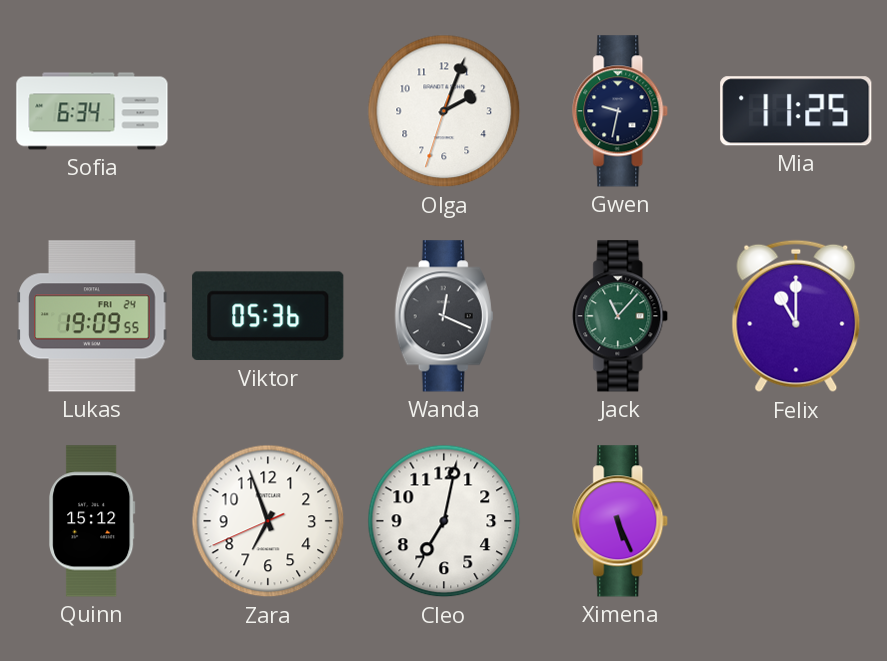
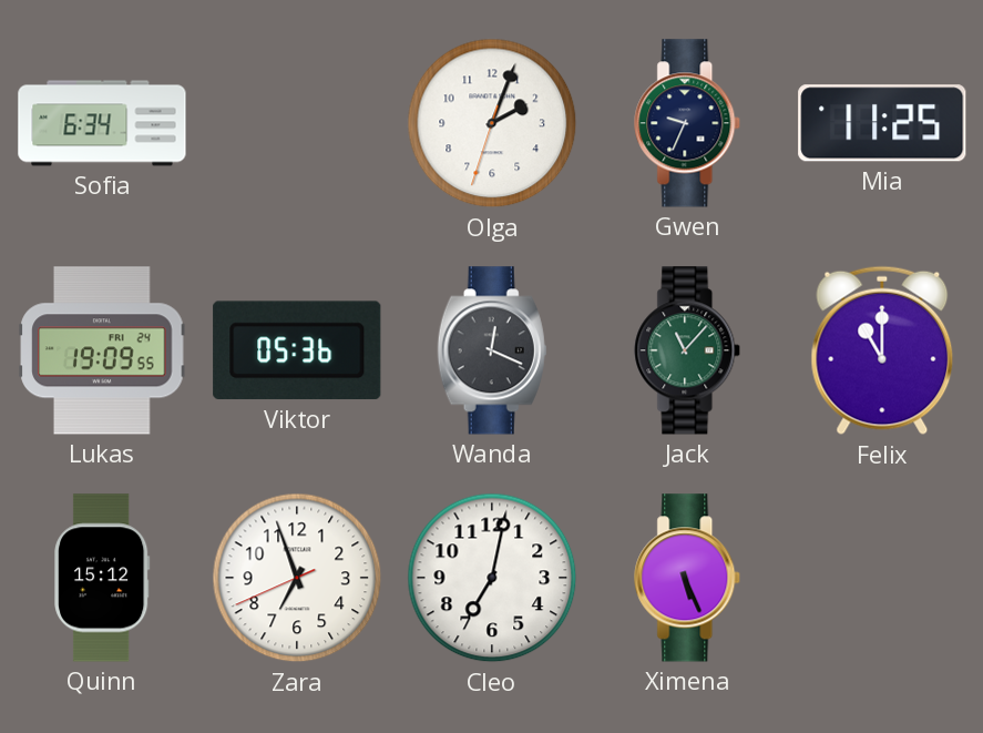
Gwen: 9:32 -> 9:34
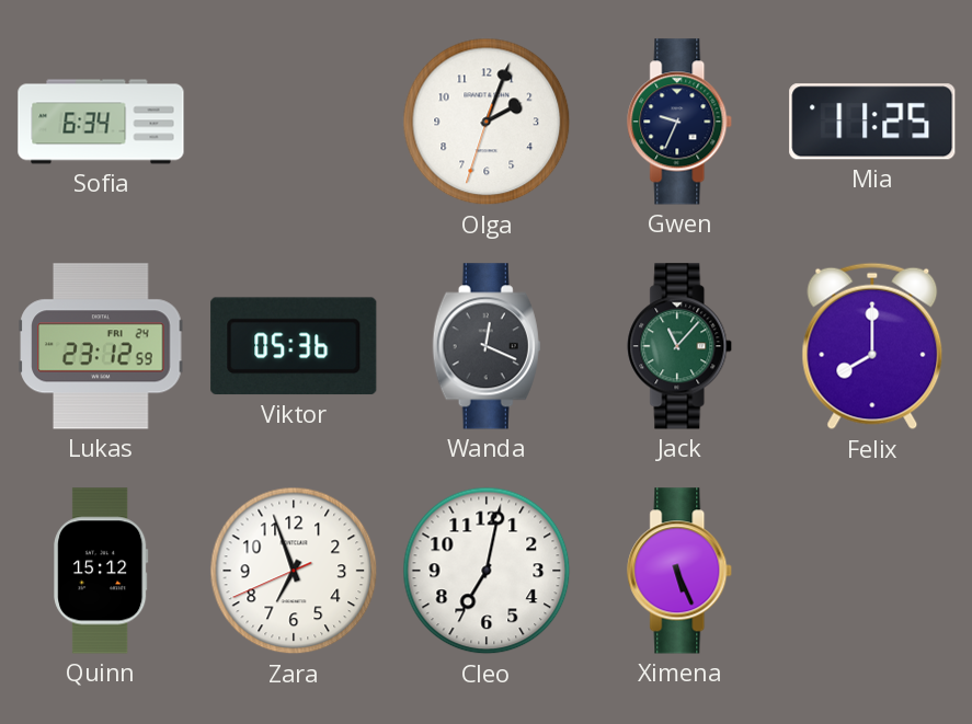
Lukas: 19:09 -> 23:12
Felix: 11:00 -> 8:00
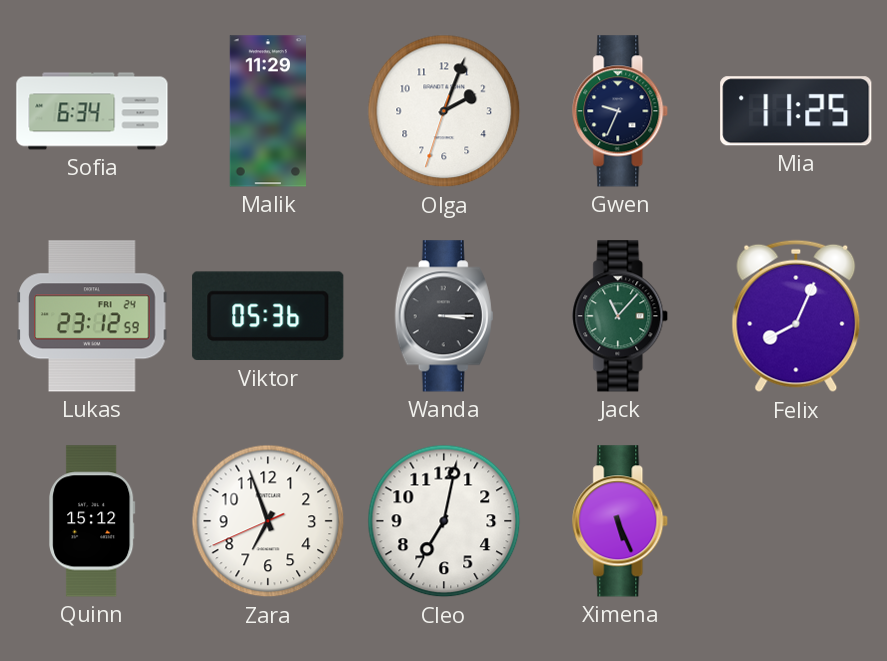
Malik: none -> 11:29
Wanda: 12:19 -> 3:15
Felix: 8:00 -> 8:04
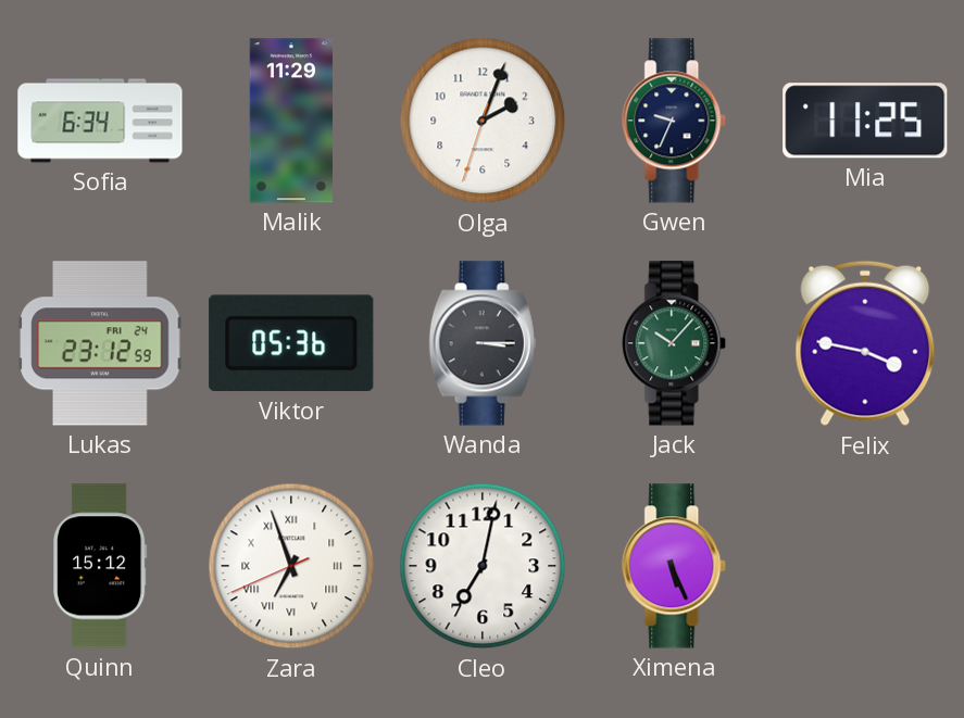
Jack: 11:07 -> 10:07
Felix: 8:04 -> 3:47
Zara numerals: Arabic -> Roman
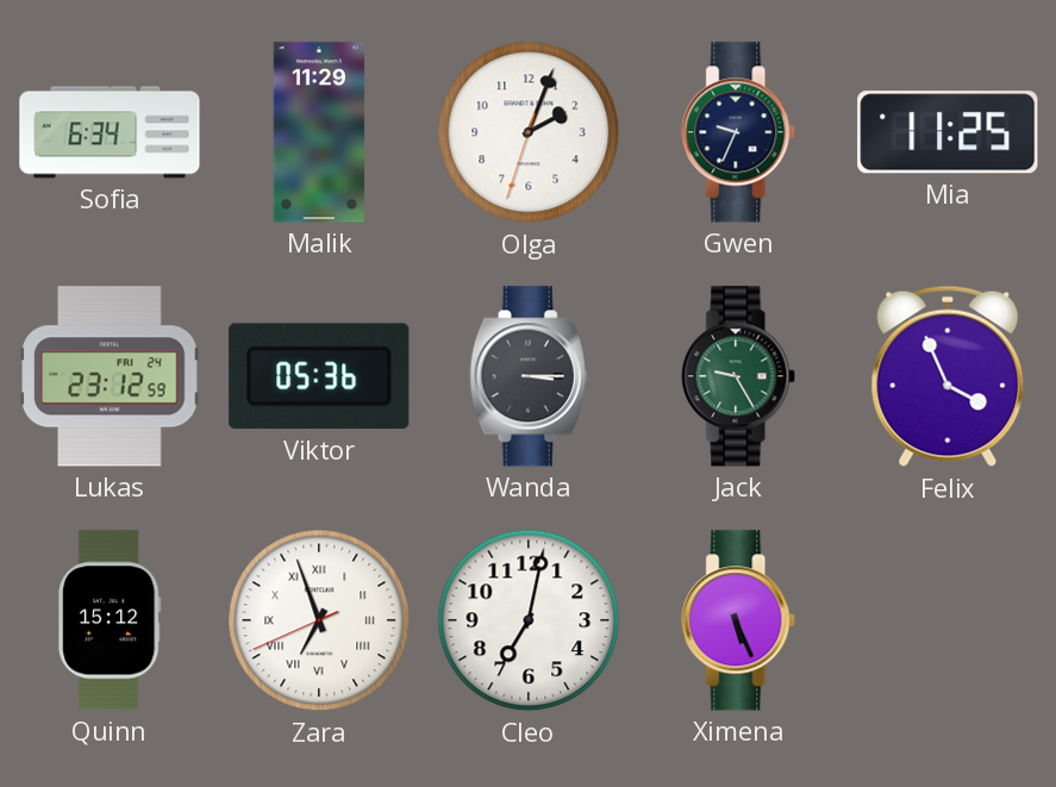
Jack: 10:07 -> 9:25
Felix: 3:47 -> 3:56
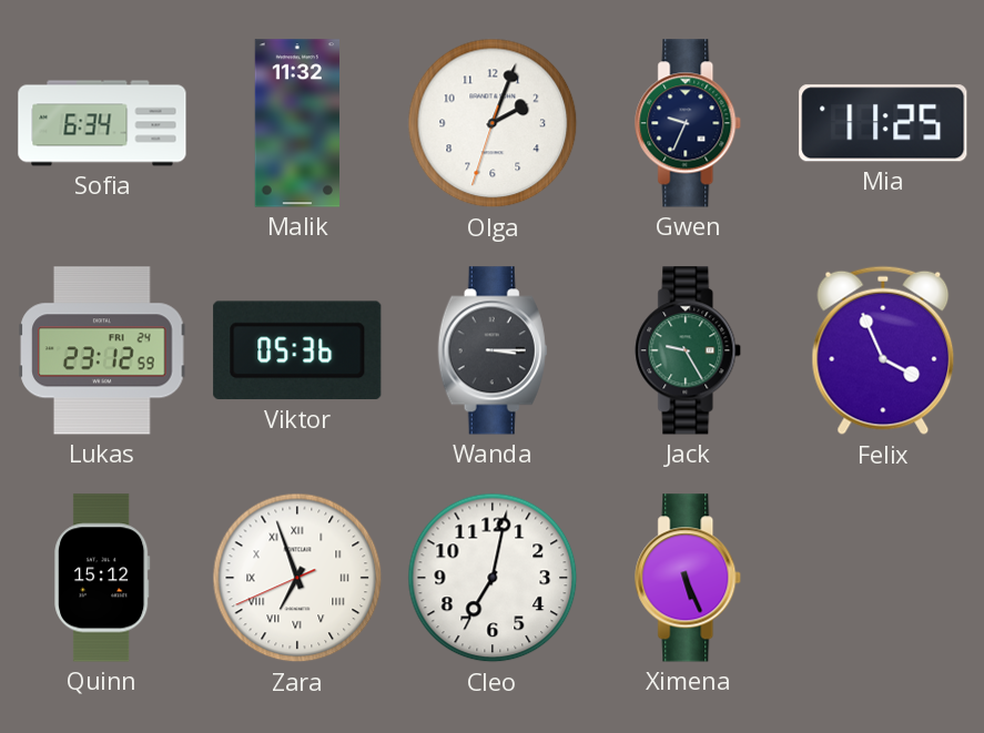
Malik: 11:29 -> 11:32
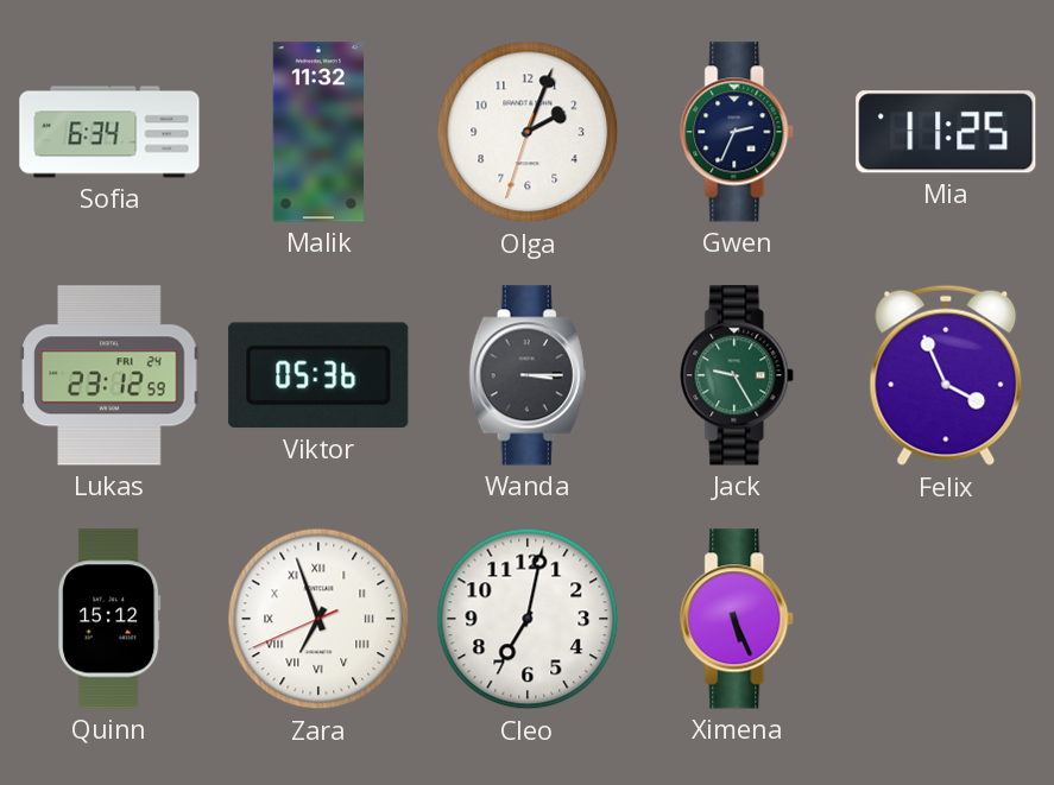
Gwen: 9:34 -> 2:34
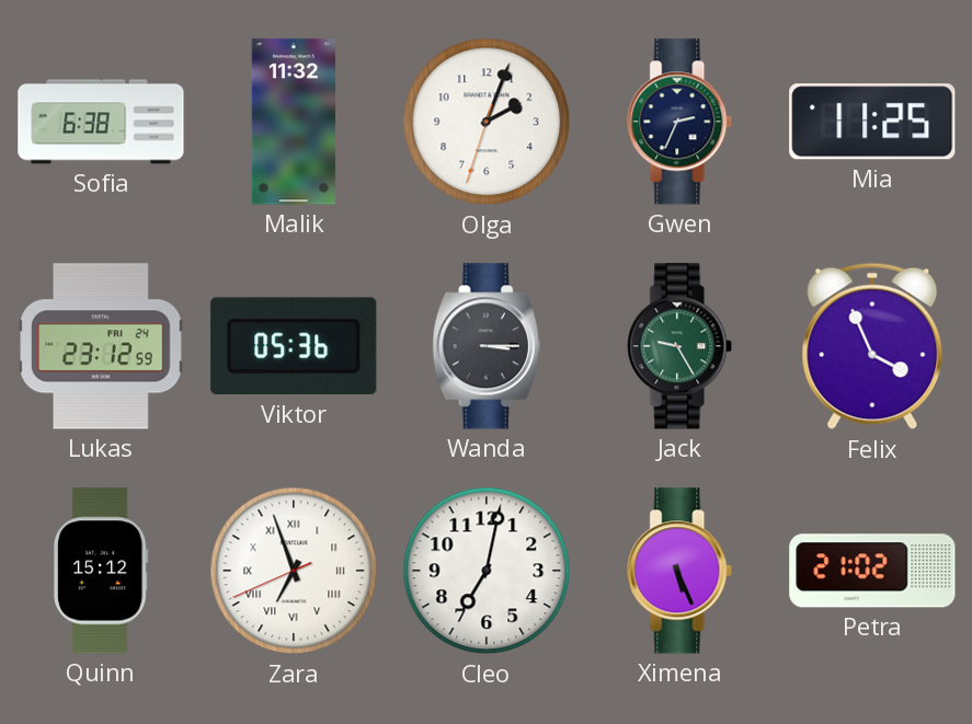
Sofia: 6:34 -> 6:38
Petra: none -> 21:02
